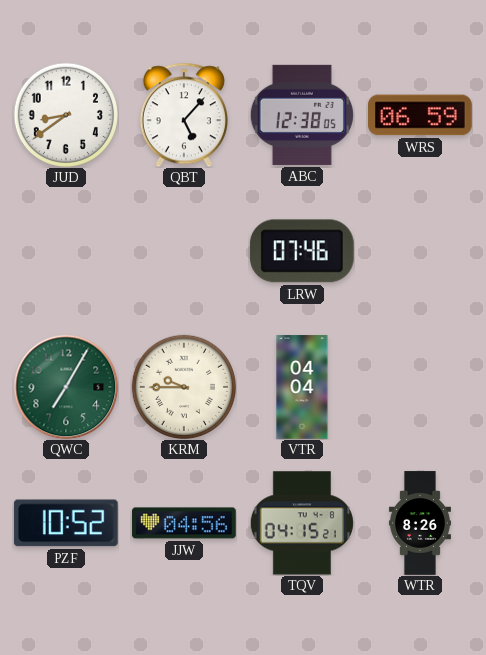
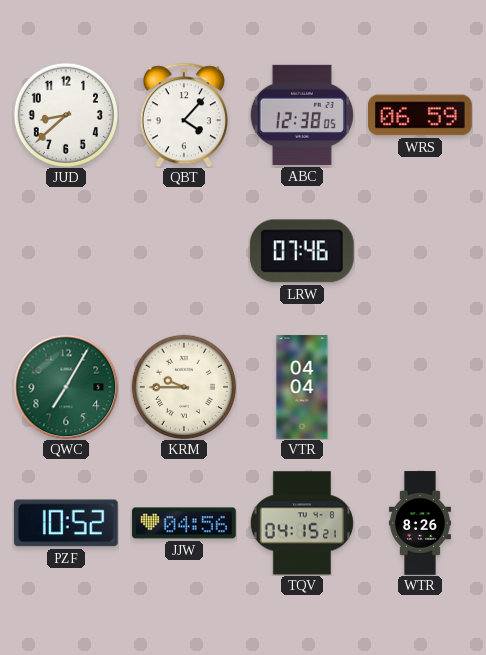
JUD: 8:39 -> 8:38
QBT: 5:07 -> 4:07
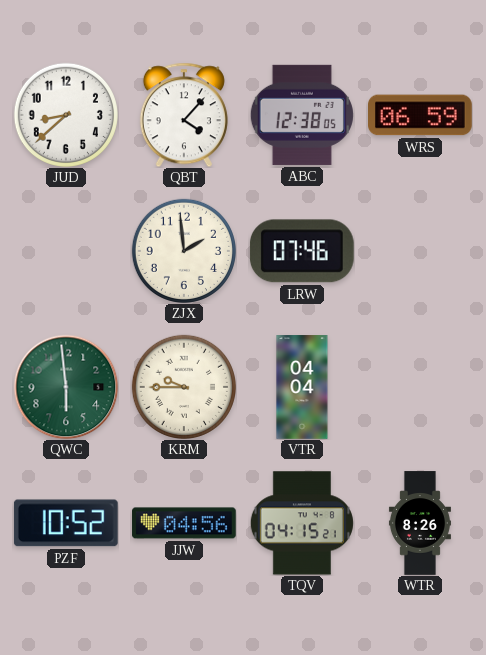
ZJX: none -> 1:59
QWC: 7:05 -> 5:59
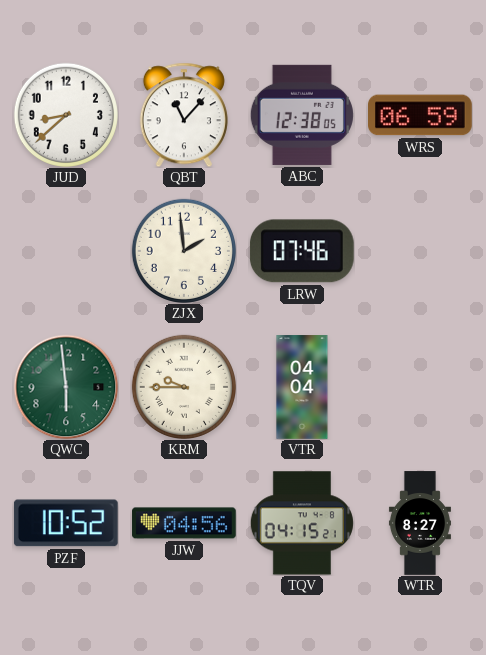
QBT: 4:07 -> 11:07
WTR: 8:26 -> 8:27
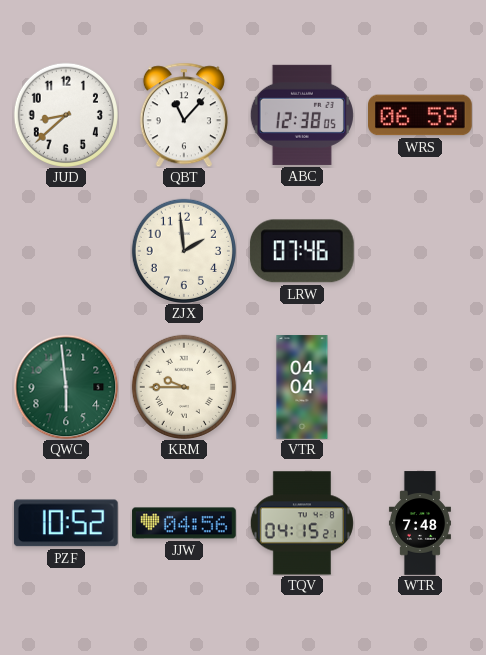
WTR: 8:27 -> 7:48
